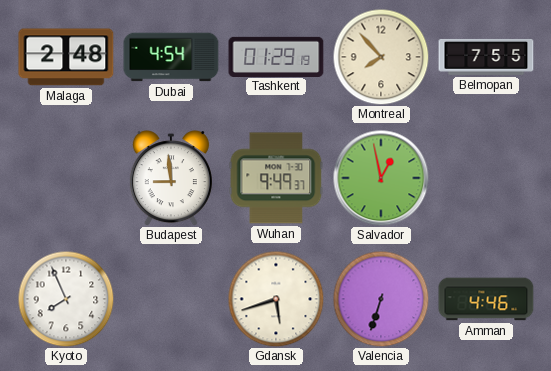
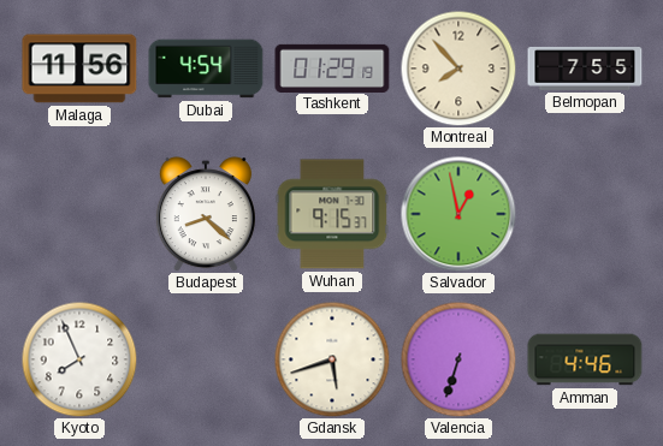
Malaga: 2:48 -> 11:56
Budapest: 8:59 -> 8:22
Wuhan: 9:49 -> 9:15
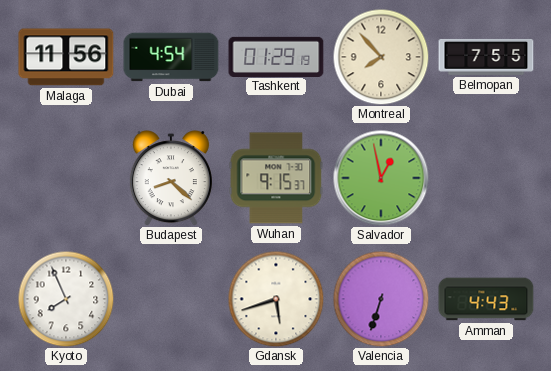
Amman: 4:46 -> 4:43
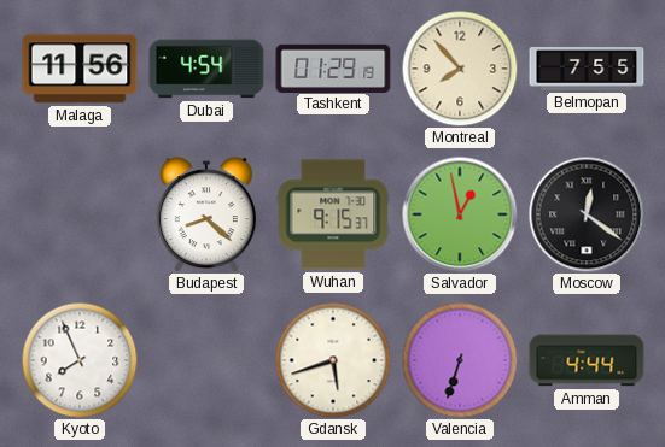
Moscow: none -> 12:21
Amman: 4:43 -> 4:44
